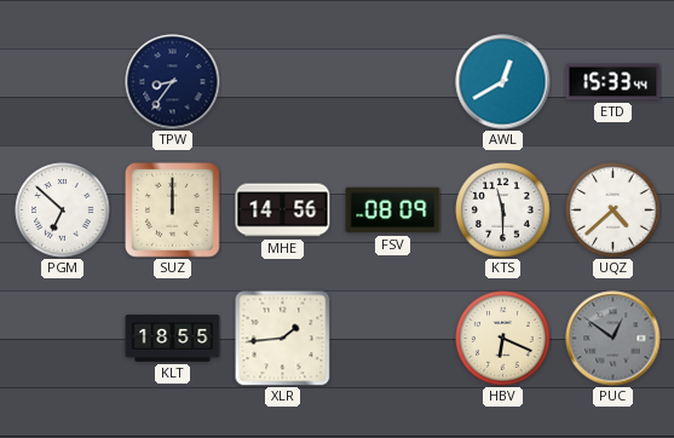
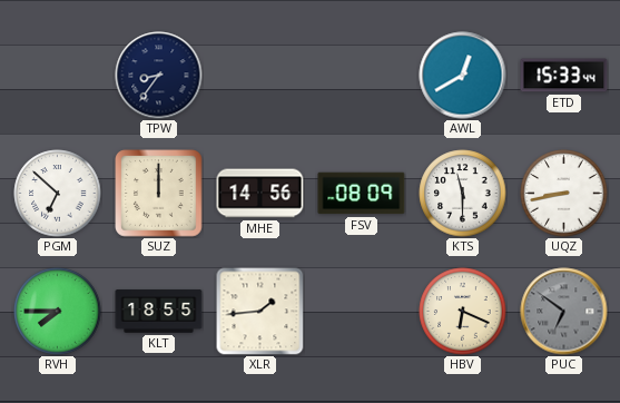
UQZ: 4:38 -> 8:43
RVH: none -> 7:45
PUC: 12:51 -> 6:51
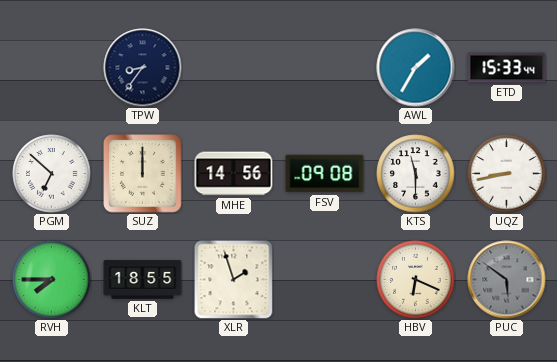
AWL: 12:40 -> 1:35
FSV: 08:09 -> 09:08
XLR: 1:44 -> 1:57
PUC: 6:51 -> 5:51
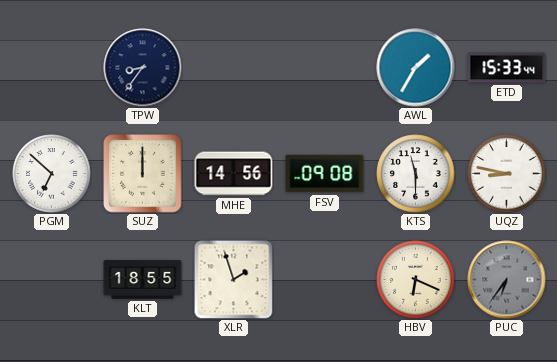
UQZ: 8:43 -> 8:47
RVH: 7:45 -> none
PUC: 5:51 -> 6:36
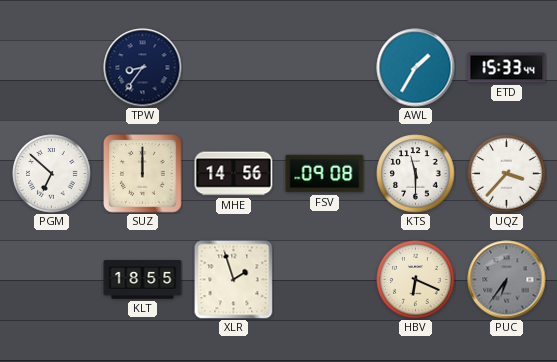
UQZ: 8:47 -> 3:37
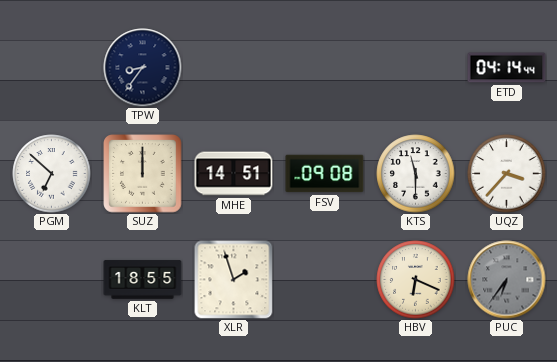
AWL: 1:35 -> none
ETD: 15:33 -> 04:14
MHE: 14:56 -> 14:51
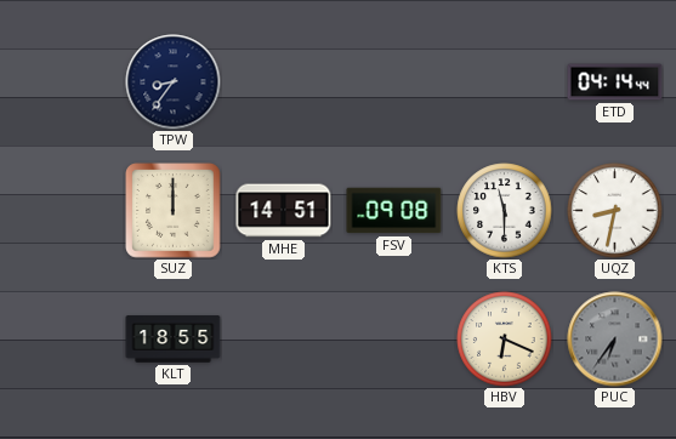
PGM: 6:52 -> none
UQZ: 3:37 -> 8:32
XLR: 1:57 -> none
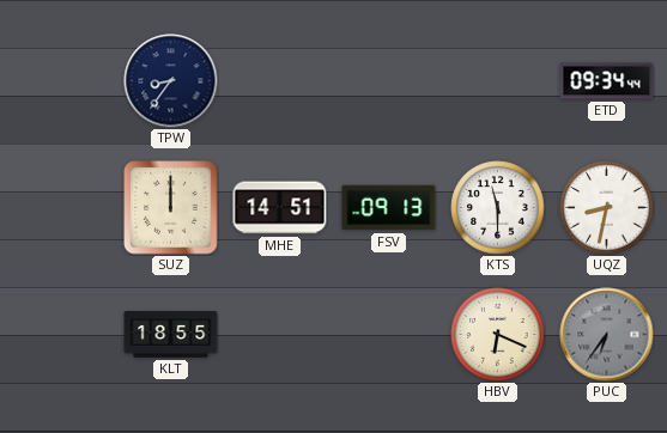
ETD: 04:14 -> 09:34
FSV: 09:08 -> 09:13
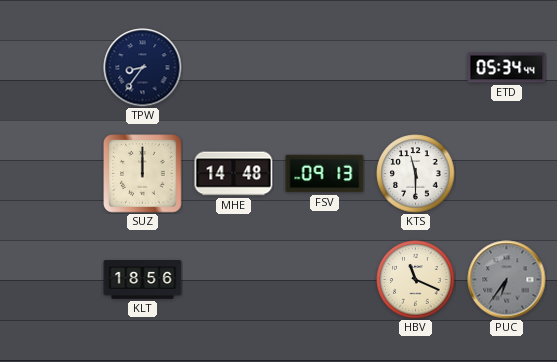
ETD: 09:34 -> 05:34
MHE: 14:51 -> 14:48
UQZ: 8:32 -> none
KLT: 18:55 -> 18:56
HBV: 6:19 -> 11:19
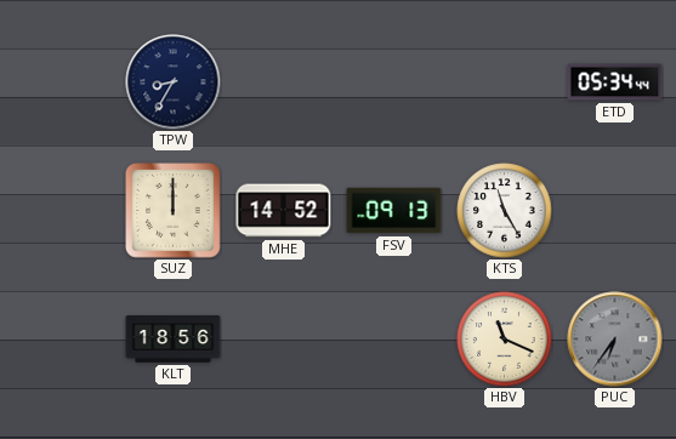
TPW: 8:36 -> 8:35
MHE: 14:48 -> 14:52
KTS: 11:30 -> 11:25
